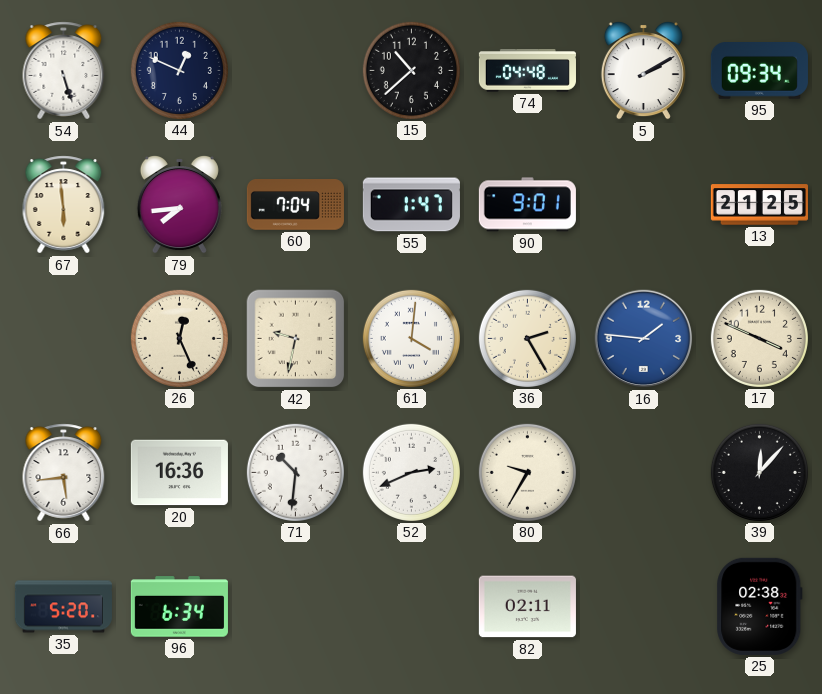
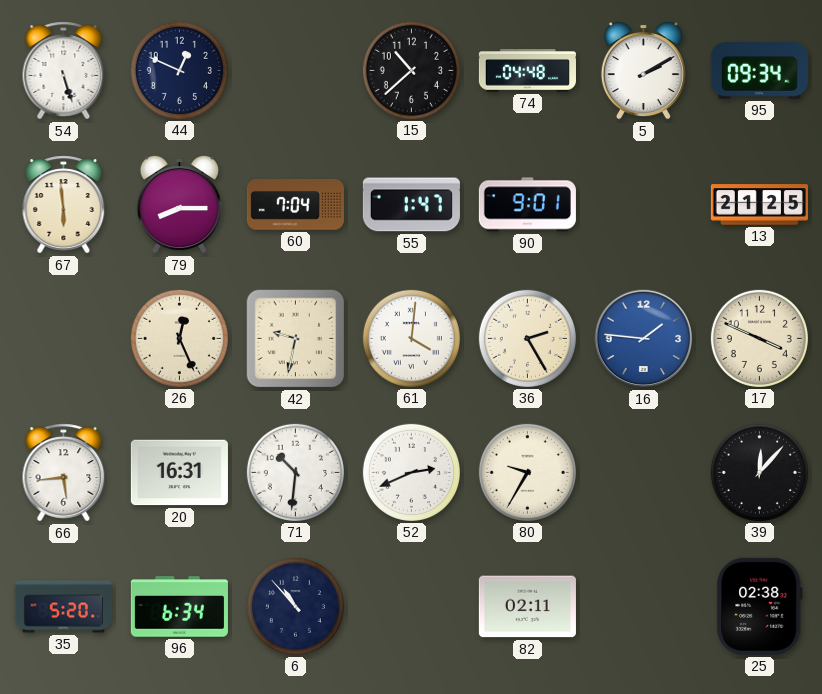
79: 7:44 -> 8:15
20: 16:36 -> 16:31
6: none -> 10:53
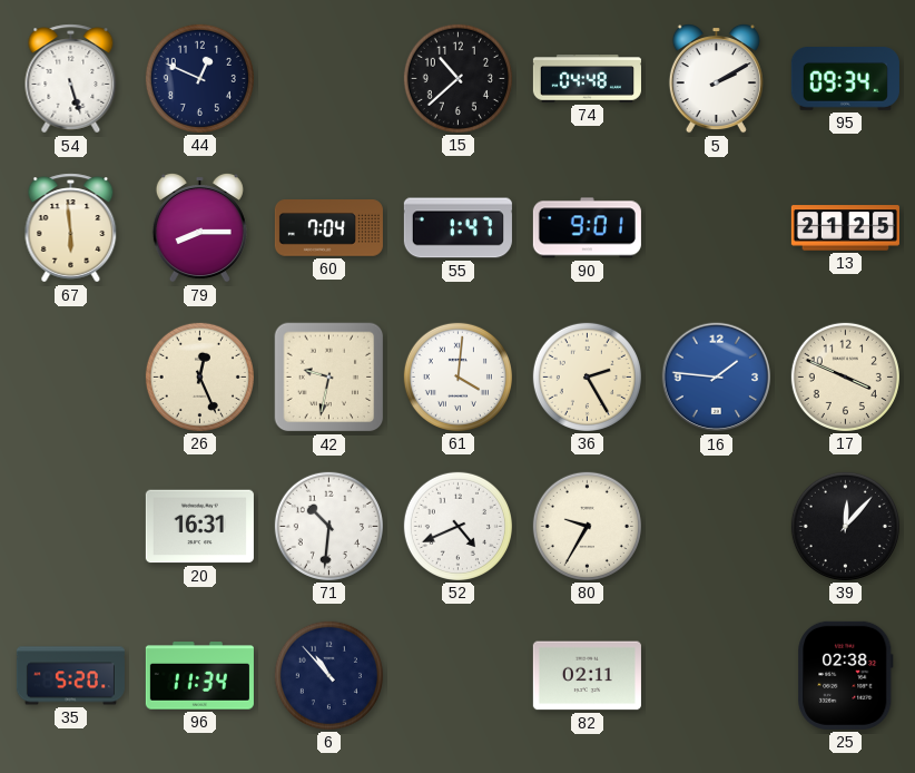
66: 5:44 -> none
52: 2:41 -> 4:41
96: 6:34 -> 11:34
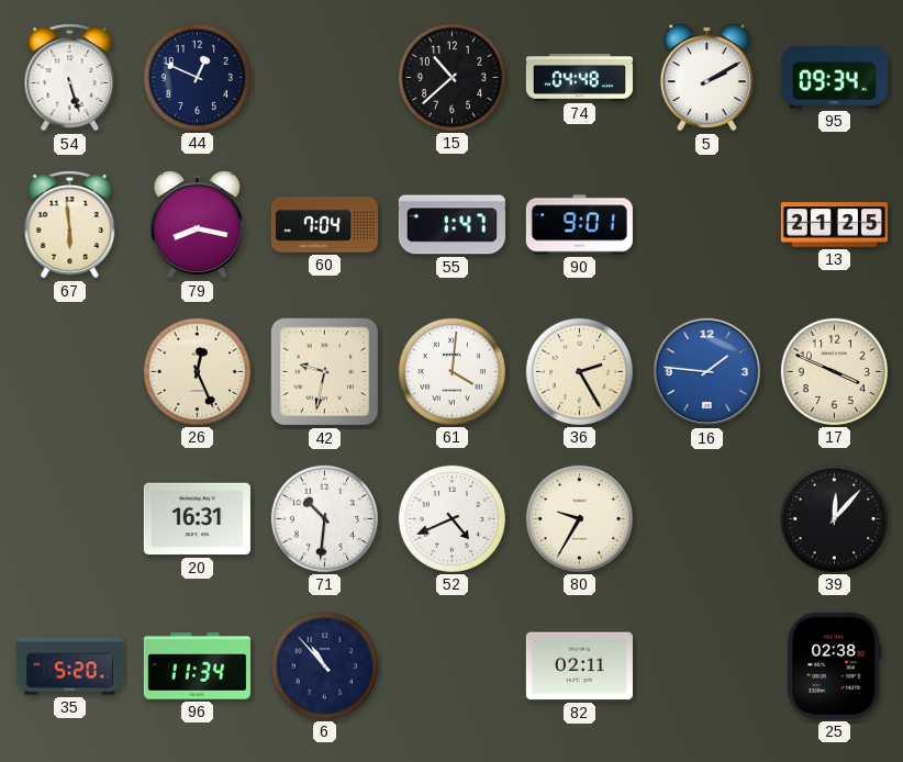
79: 8:15 -> 8:17
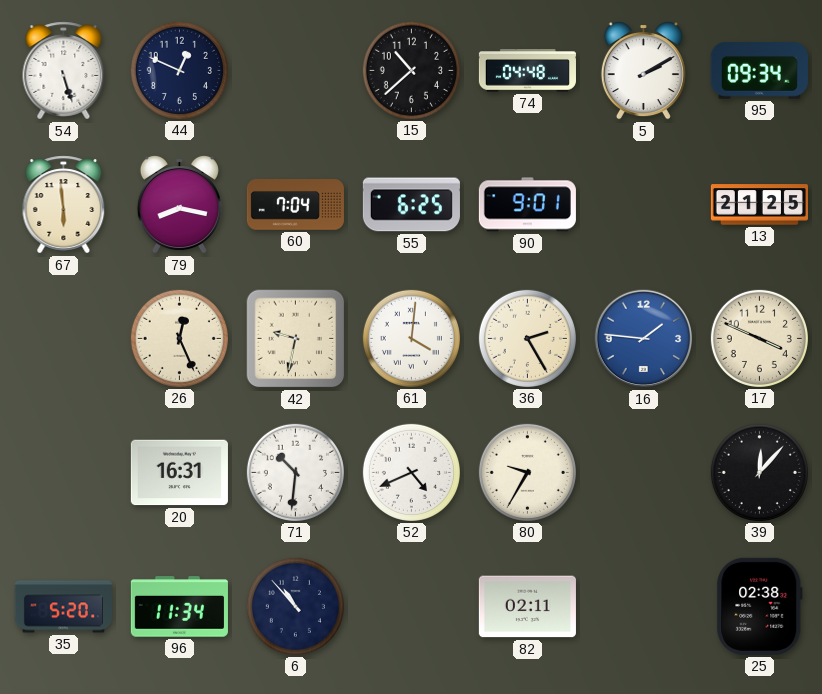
55: 1:47 -> 6:25
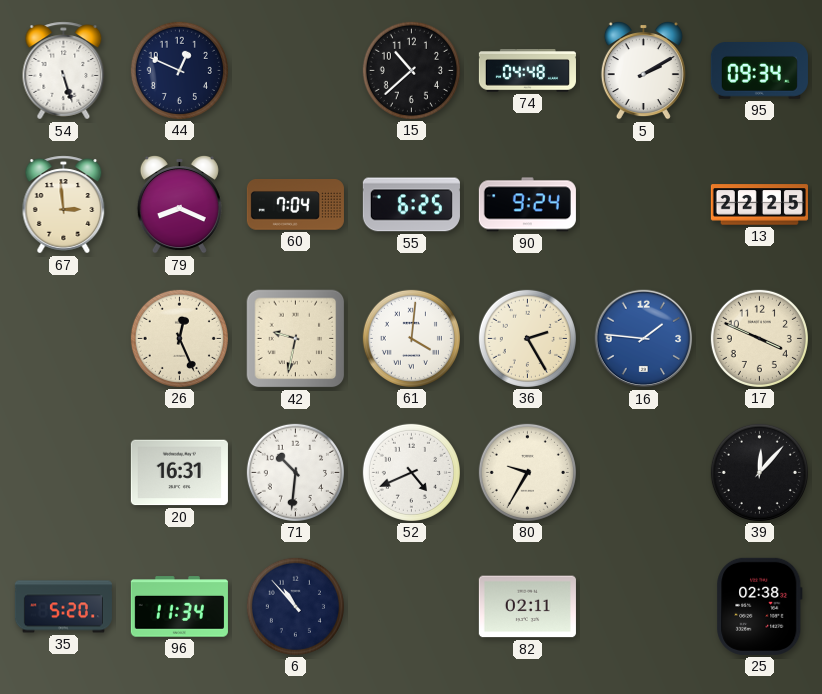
67: 5:59 -> 2:59
79: 8:17 -> 8:19
90: 9:01 -> 9:24
13: 21:25 -> 22:25
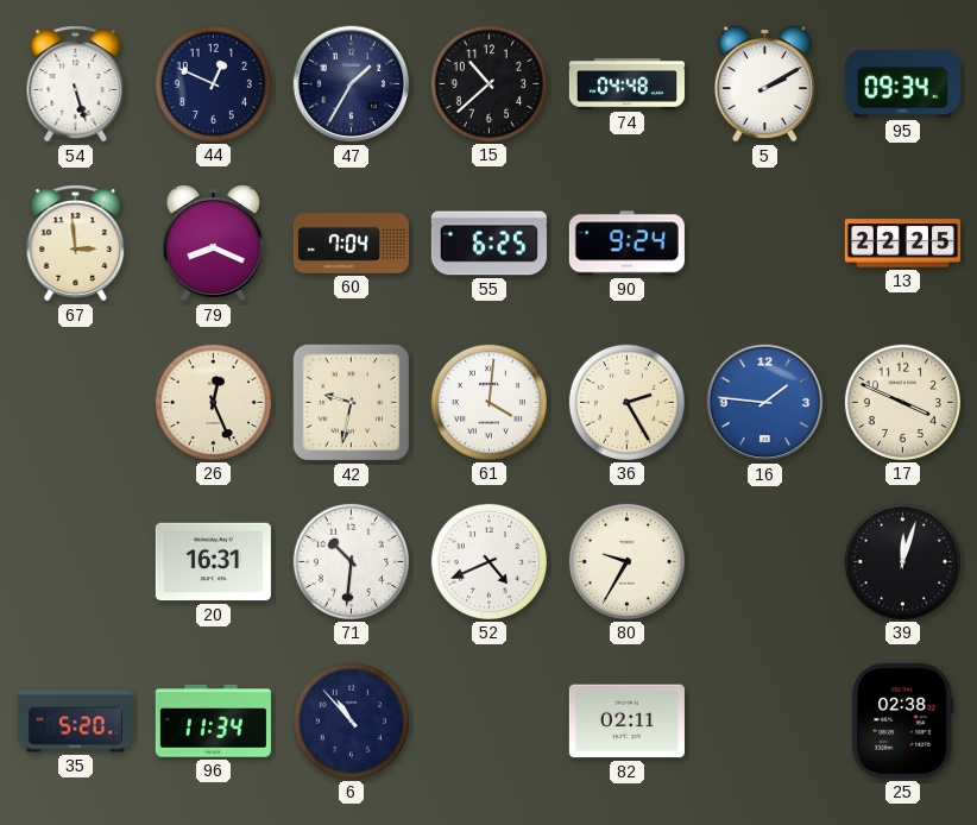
47: none -> 1:35
39: 12:07 -> 12:03
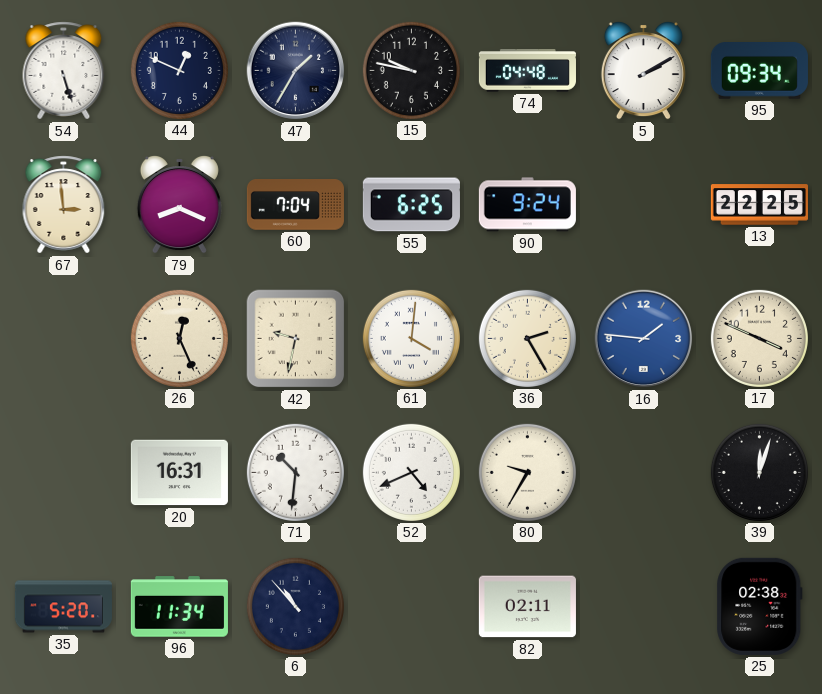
15: 10:38 -> 9:47
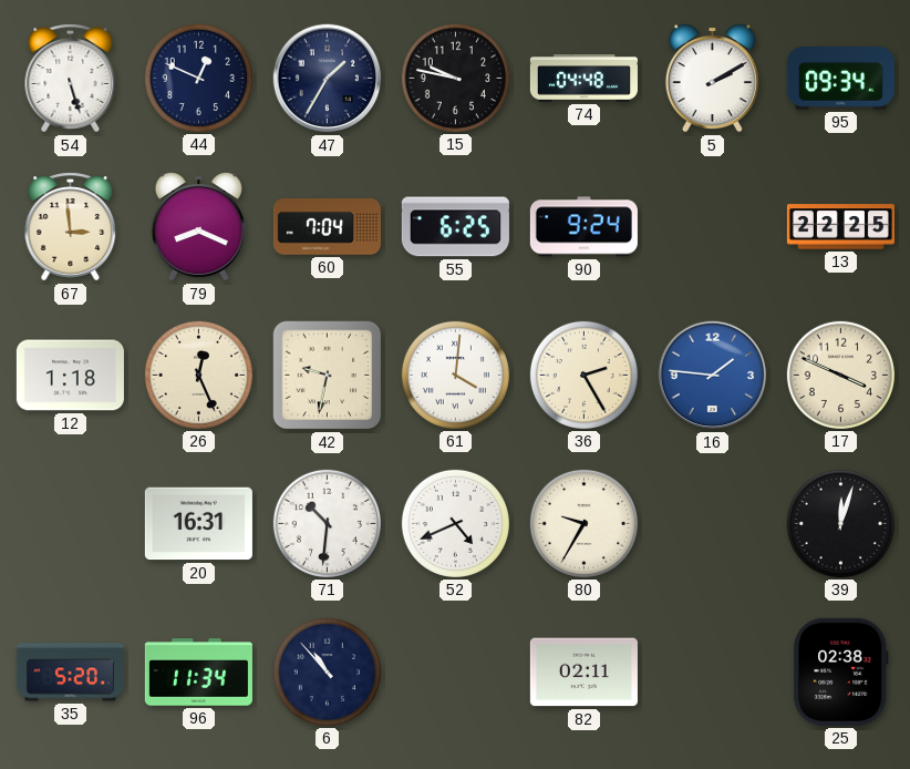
12: none -> 1:18
